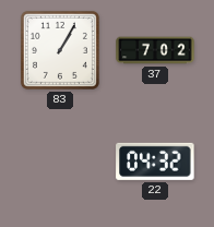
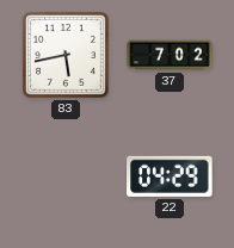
83: 1:05 -> 5:43
22: 04:32 -> 04:29
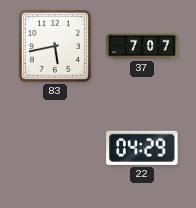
37: 7:02 -> 7:07
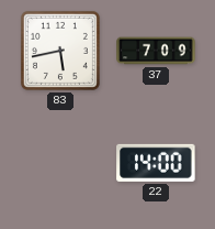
37: 7:07 -> 7:09
22: 04:29 -> 14:00
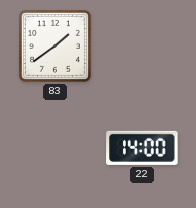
83: 5:43 -> 1:39
37: 7:09 -> none
